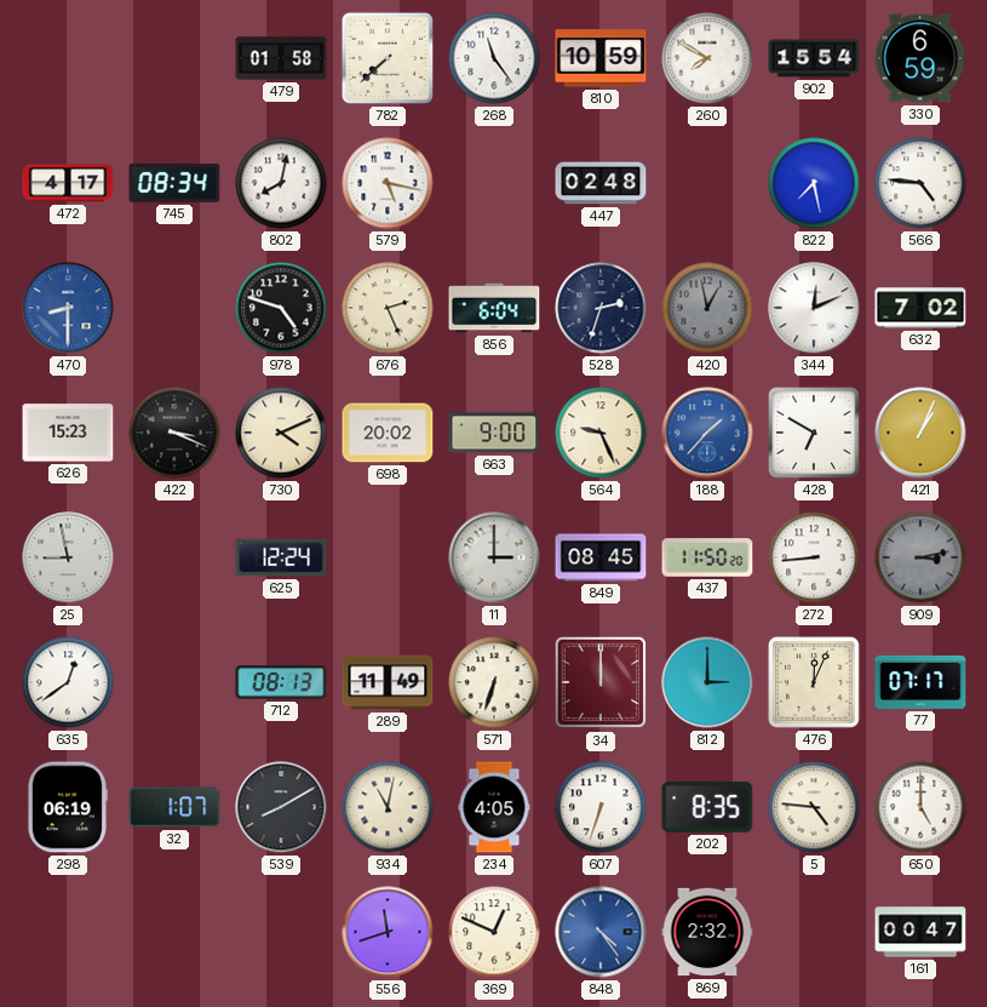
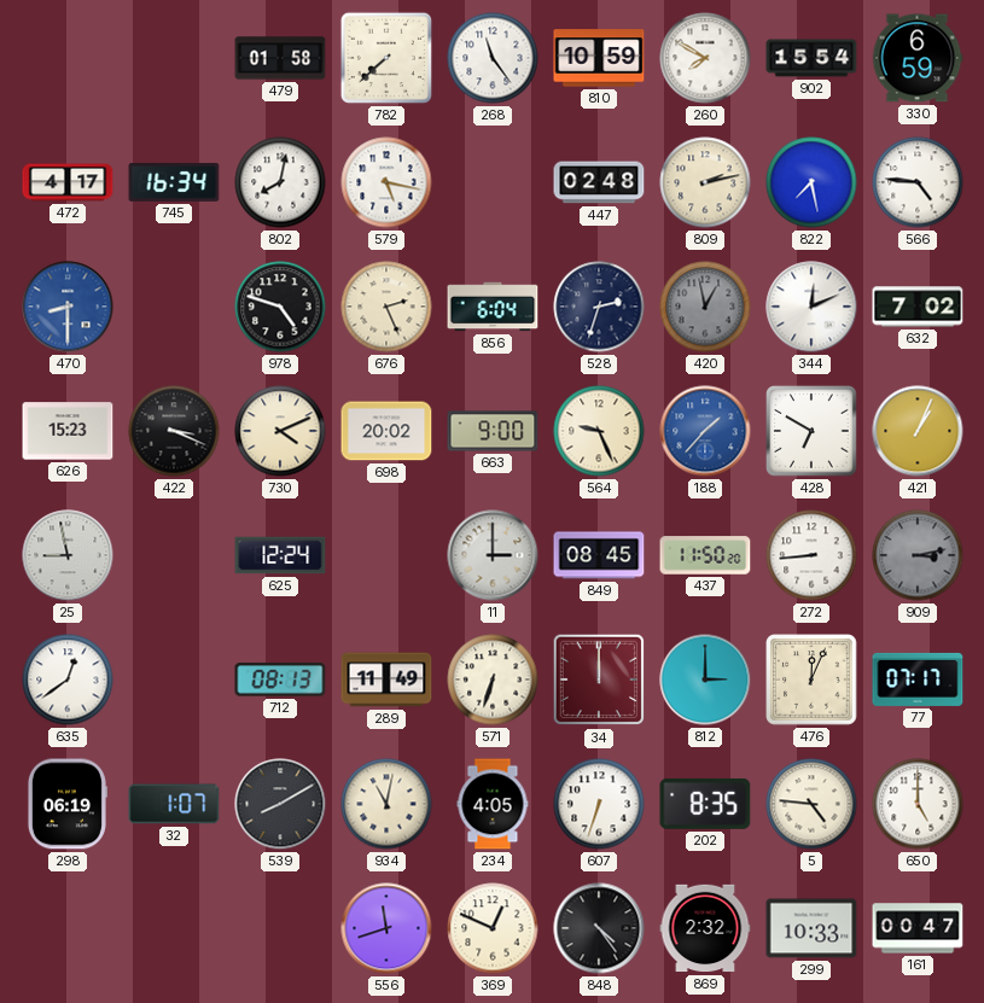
745: 08:34 -> 16:34
809: none -> 2:13
848 dial: blue -> black
299: none -> 10:33
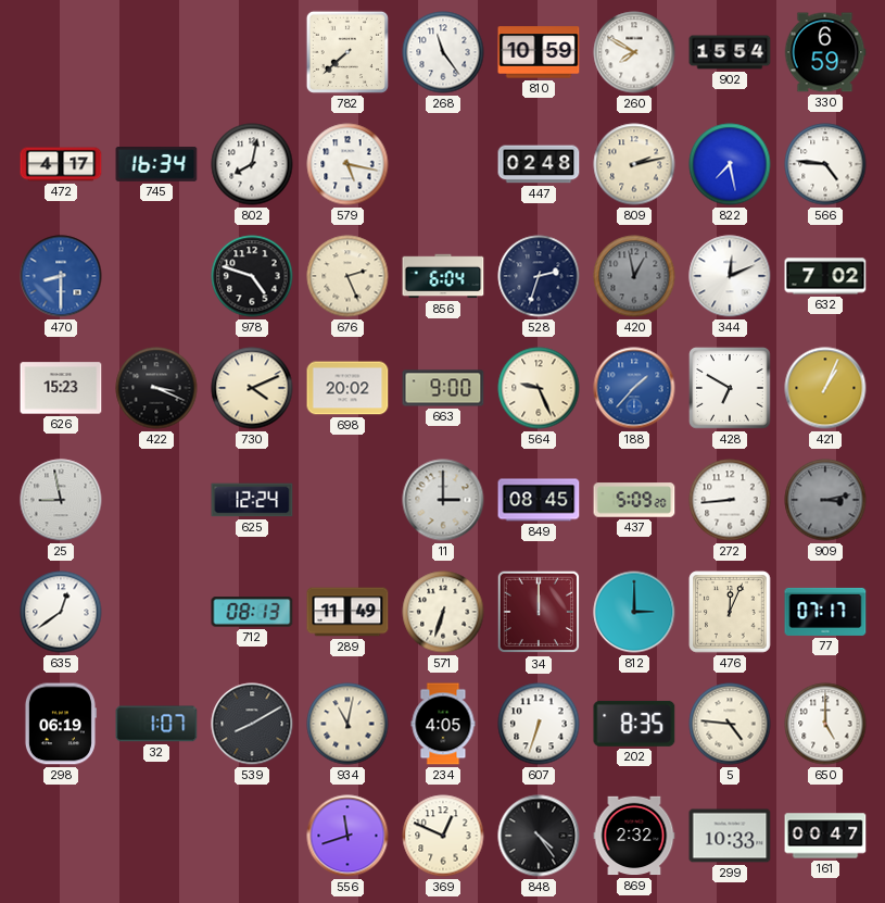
479: 01:58 -> none
437: 11:50 -> 5:09
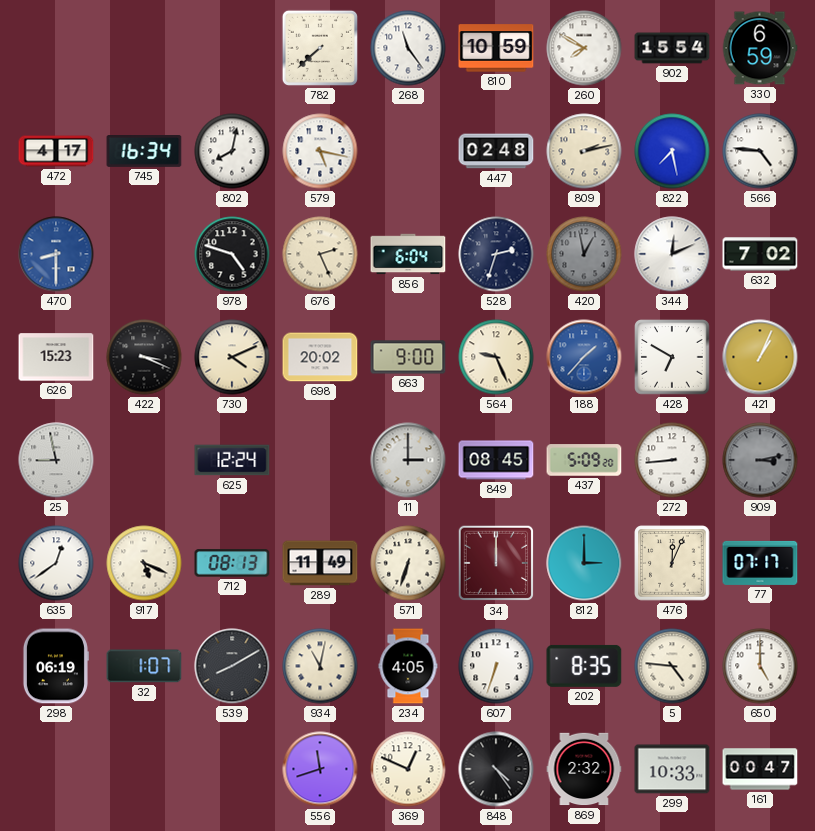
917: none -> 5:19
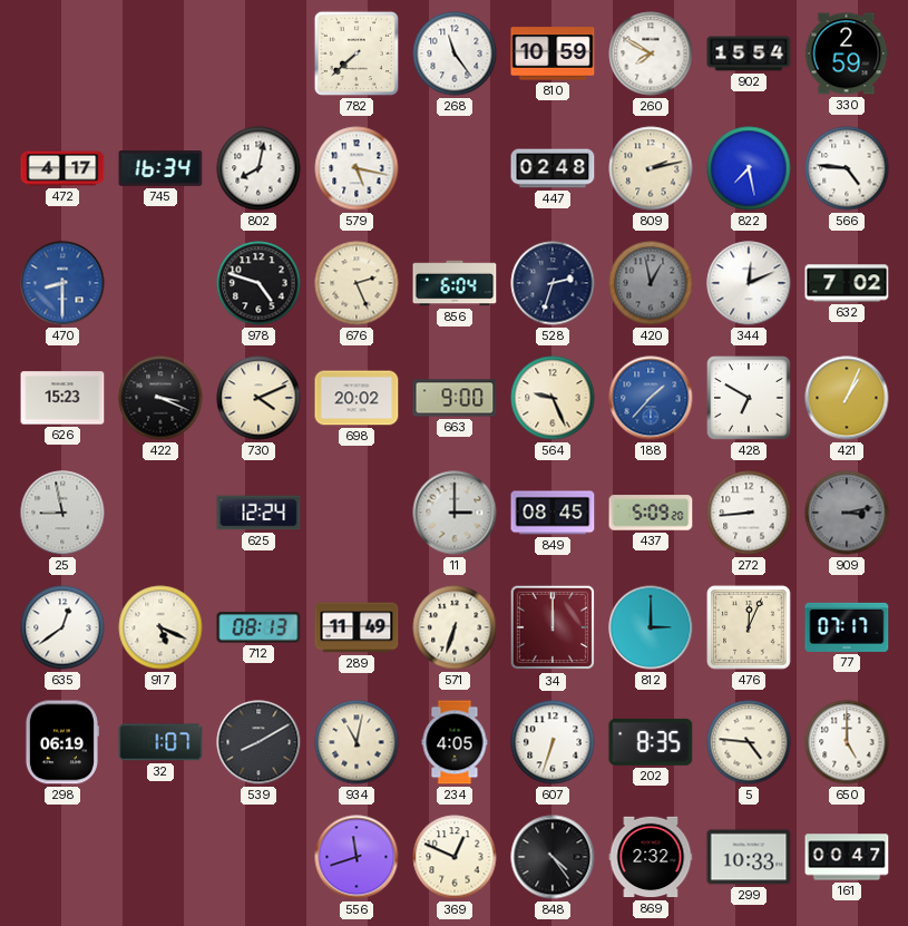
330: 6:59 -> 2:59
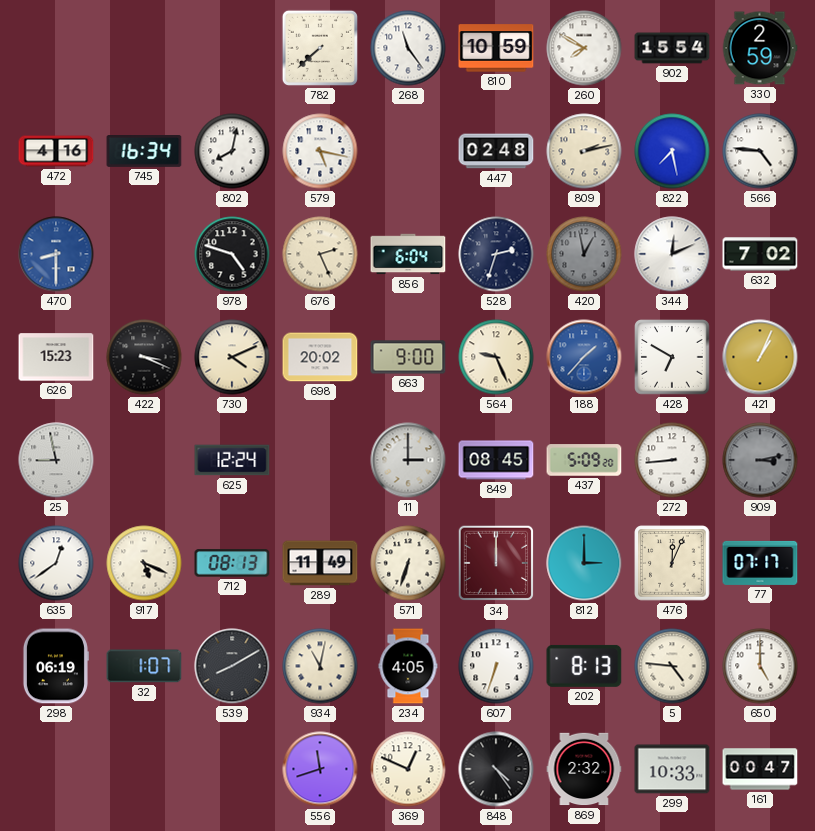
472: 4:17 -> 4:16
202: 8:35 -> 8:13
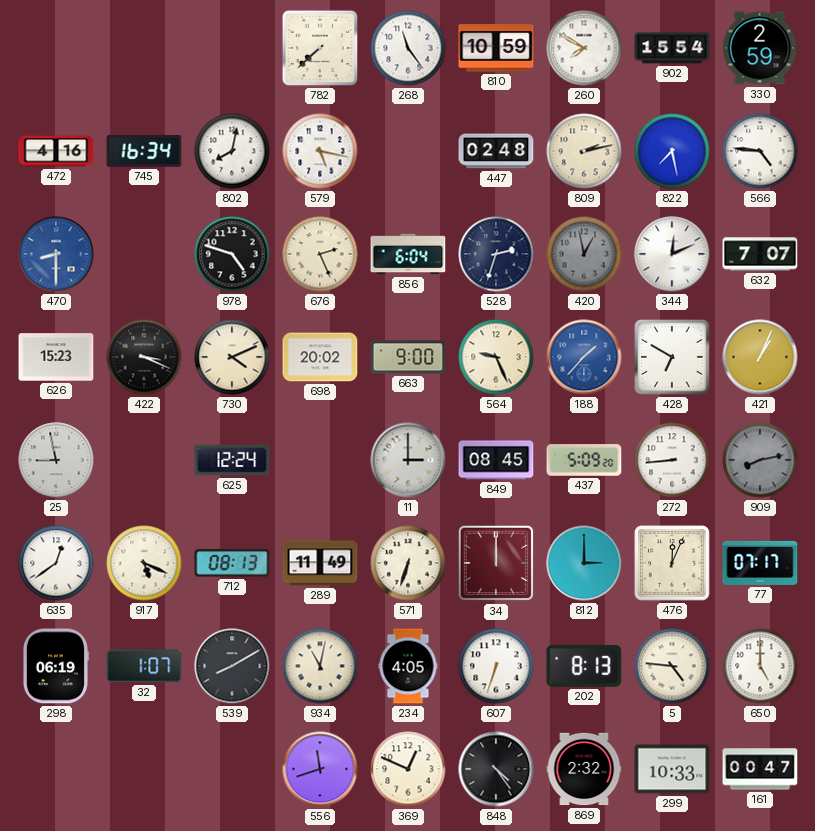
632: 7:02 -> 7:07
909: 3:13 -> 8:13
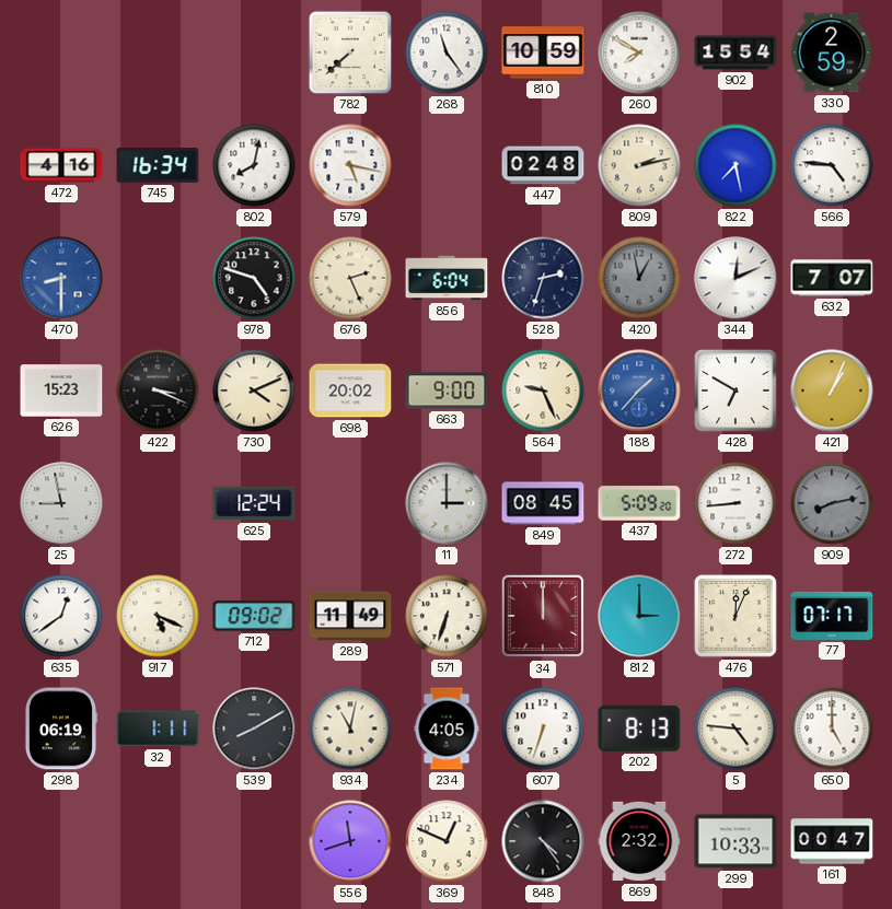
712: 08:13 -> 09:02
32: 1:07 -> 1:11
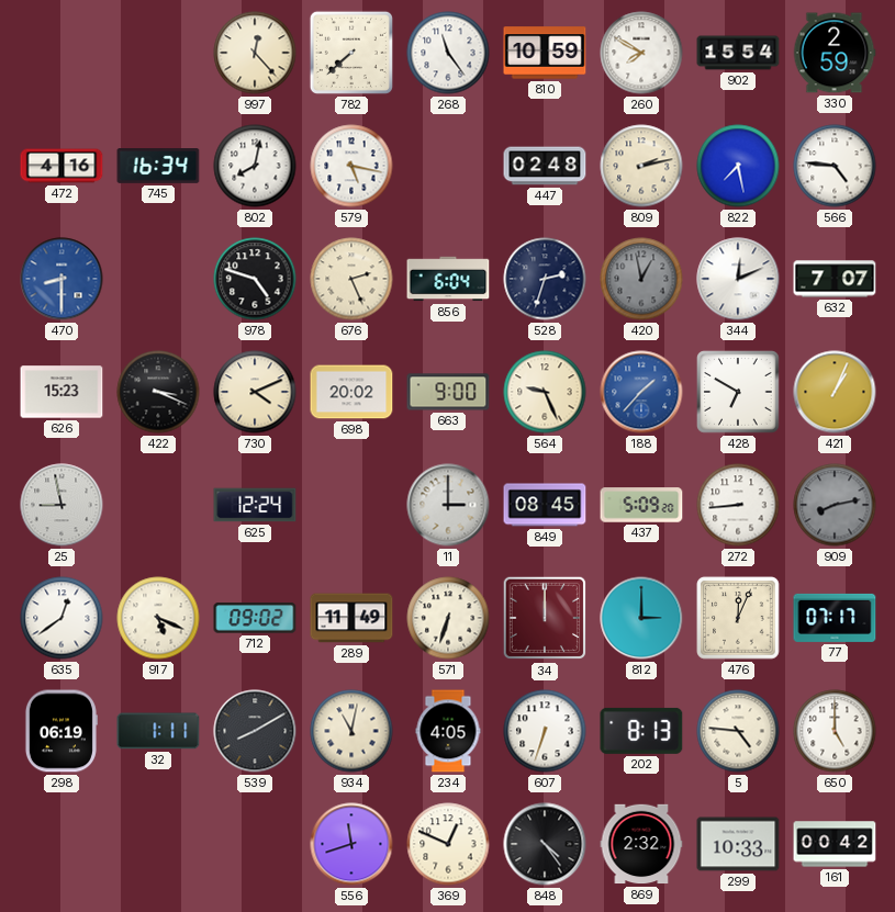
997: none -> 12:23
161: 00:47 -> 00:42
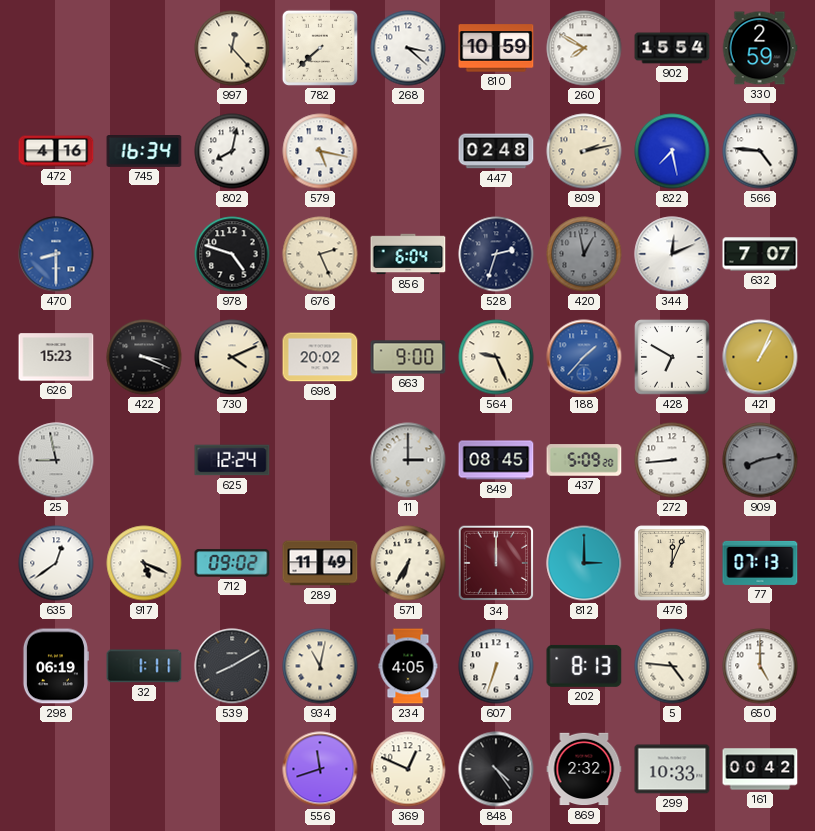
268: 11:24 -> 3:22
571: 6:33 -> 6:35
77: 07:17 -> 07:13
